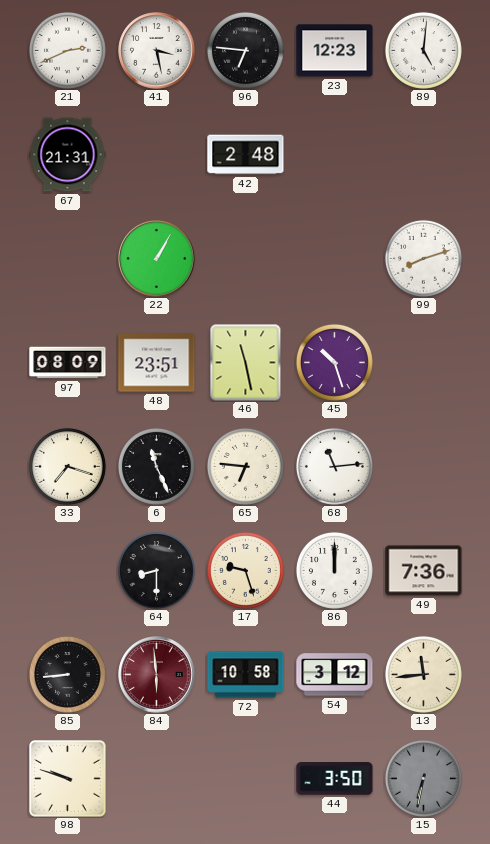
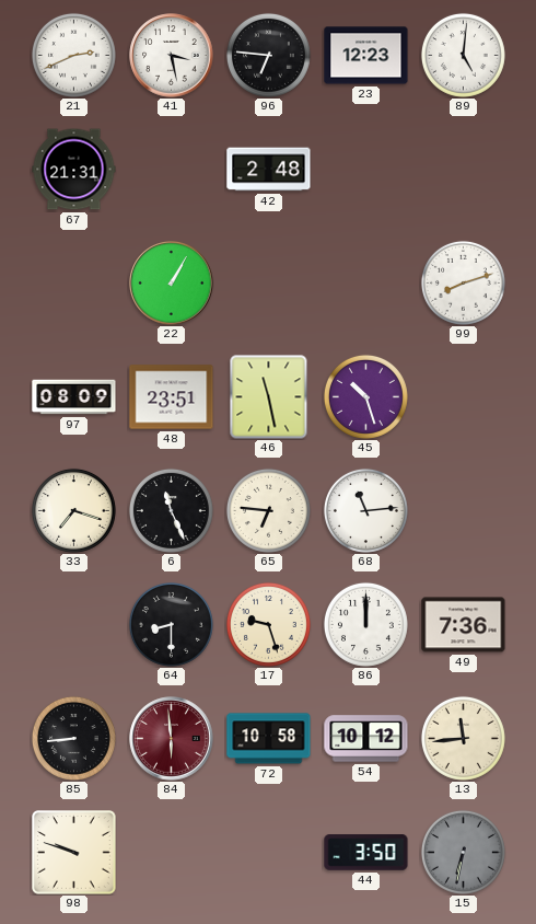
54: 3:12 -> 10:12
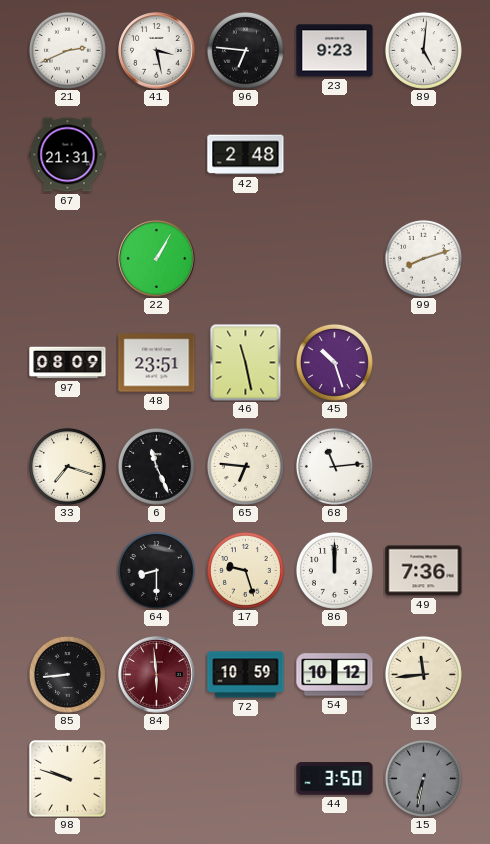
23: 12:23 -> 9:23
72: 10:58 -> 10:59
